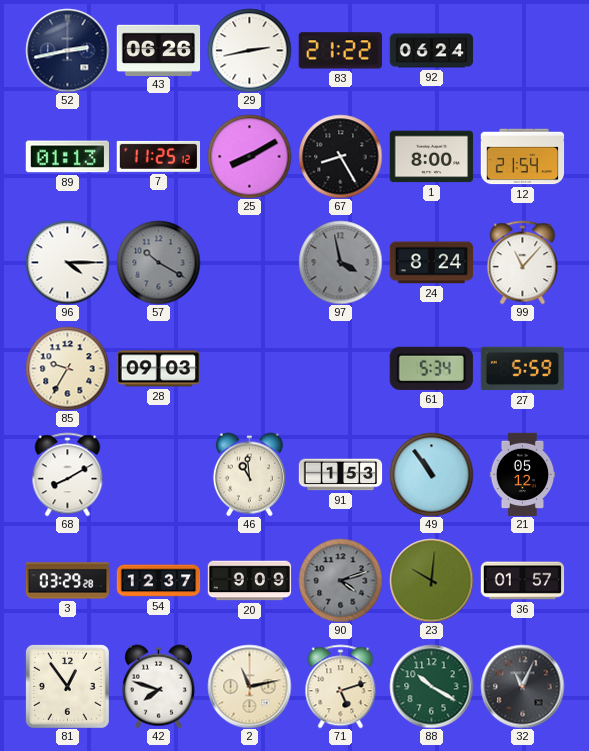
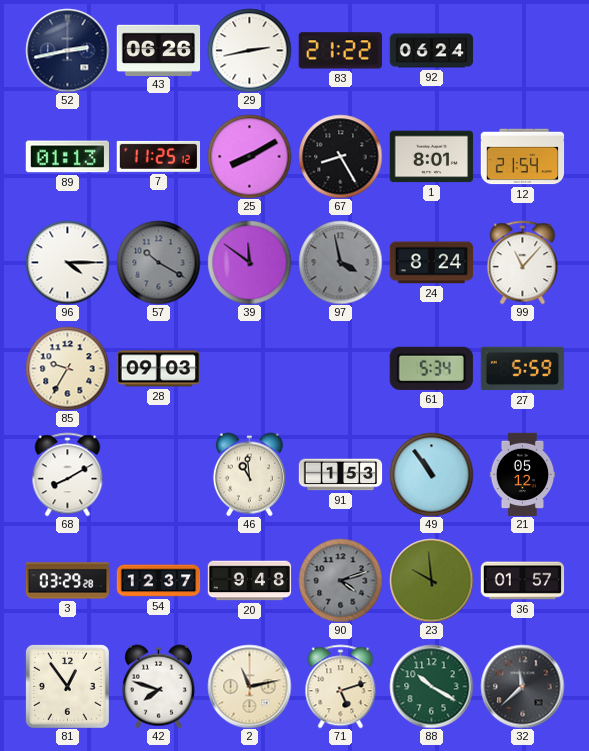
1: 8:00 -> 8:01
39: none -> 11:51
20: 9:09 -> 9:48
23: 10:01 -> 9:59
32: 11:04 -> 11:38
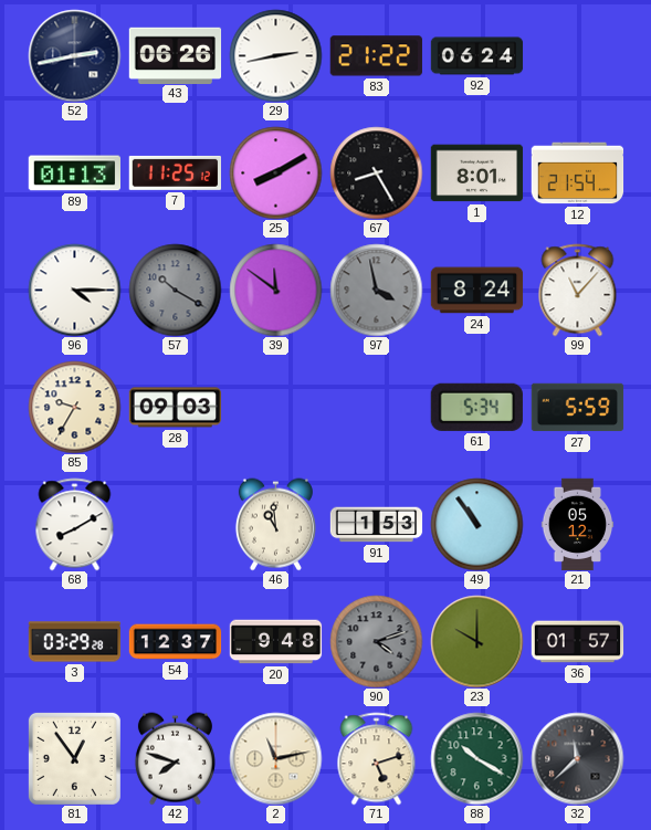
23: 9:59 -> 10:00
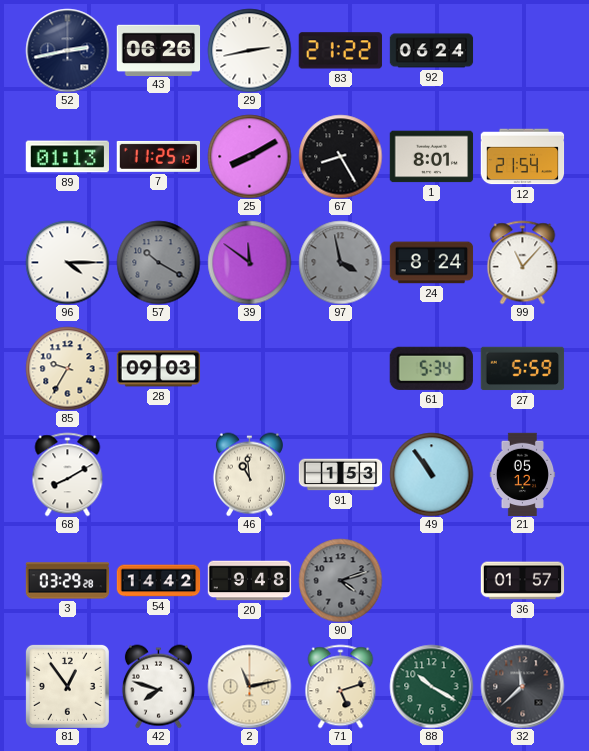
54: 12:37 -> 14:42
23: 10:00 -> none
